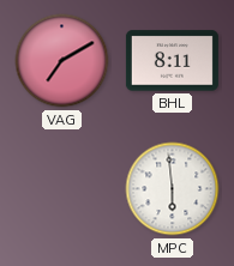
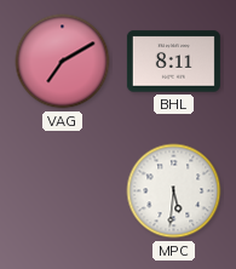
MPC: 5:59 -> 5:31
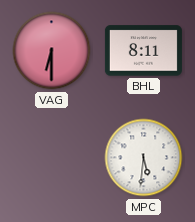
VAG: 7:10 -> 6:30
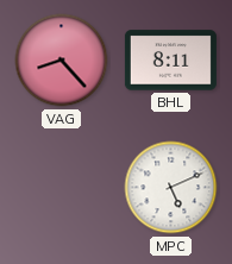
VAG: 6:30 -> 8:23
MPC: 5:31 -> 5:11
